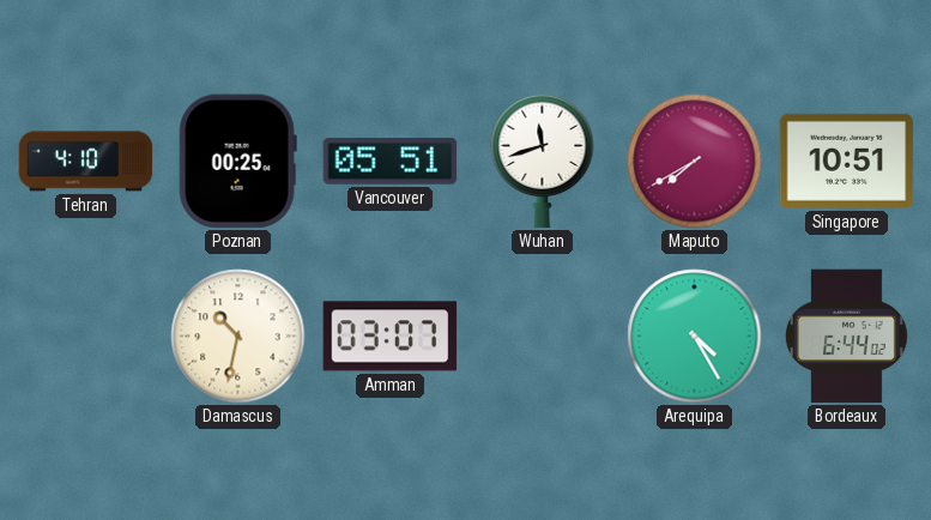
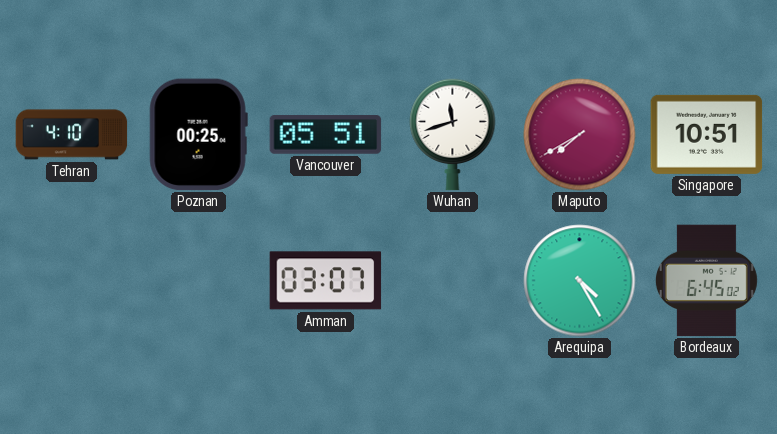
Damascus: 10:32 -> none
Bordeaux: 6:44 -> 6:45
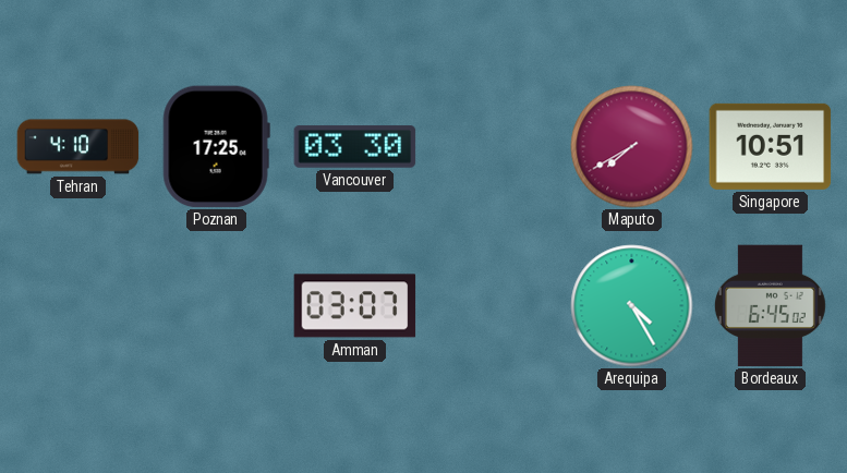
Poznan: 00:25 -> 17:25
Vancouver: 05:51 -> 03:30
Wuhan: 11:42 -> none
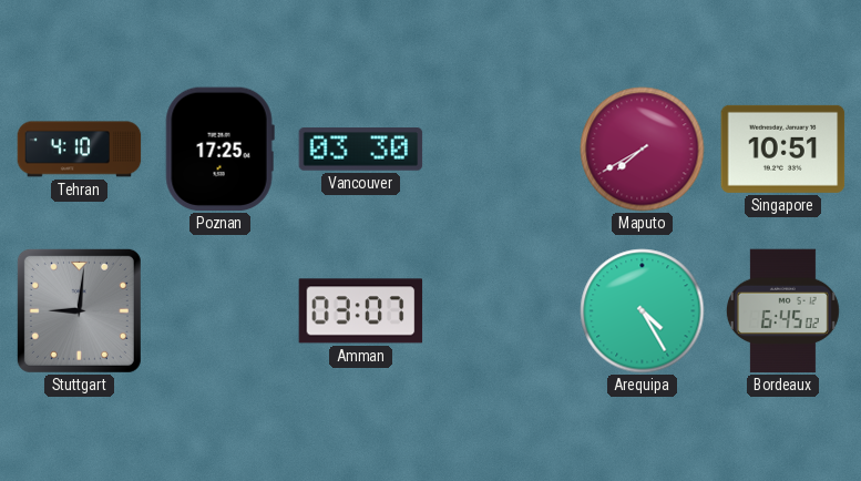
Stuttgart: none -> 9:01
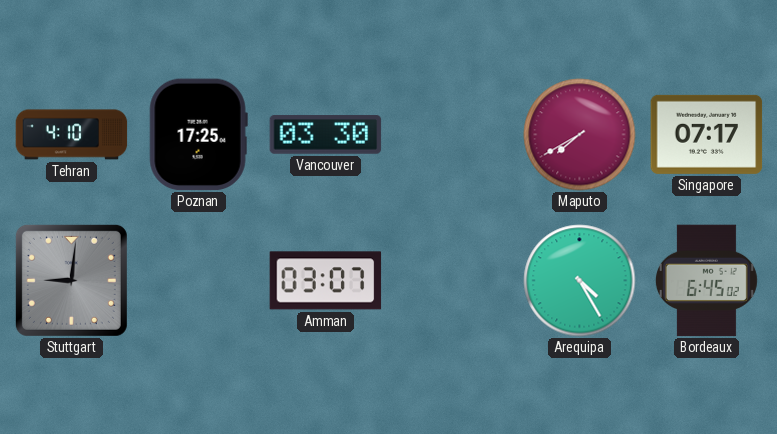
Singapore: 10:51 -> 07:17
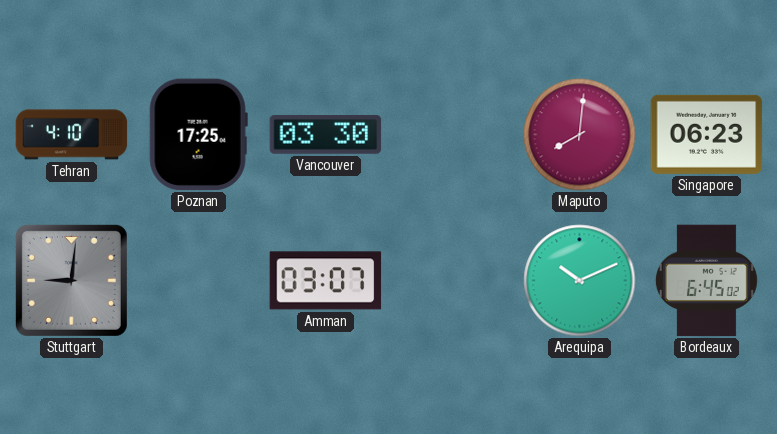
Maputo: 7:40 -> 8:01
Singapore: 07:17 -> 06:23
Arequipa: 4:25 -> 10:11
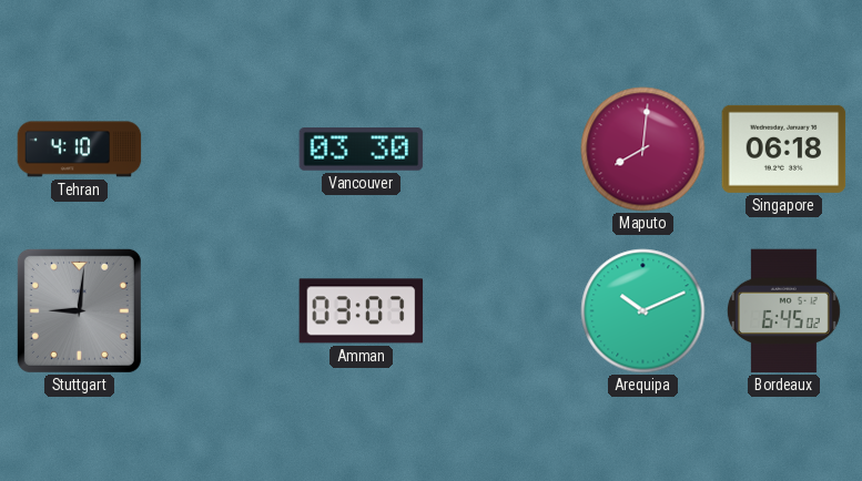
Poznan: 17:25 -> none
Singapore: 06:23 -> 06:18
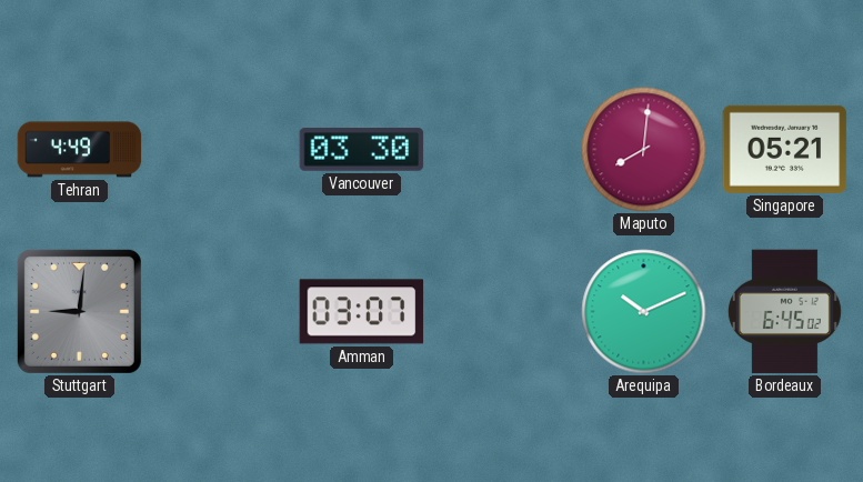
Tehran: 4:10 -> 4:49
Singapore: 06:18 -> 05:21
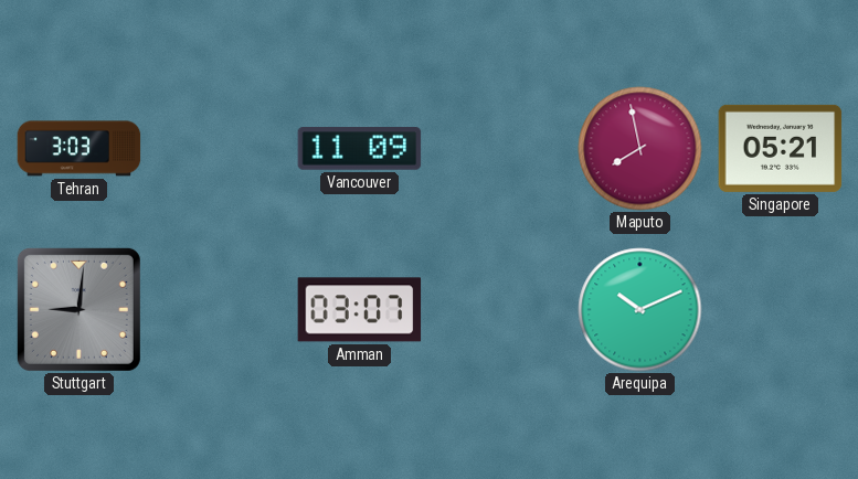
Tehran: 4:49 -> 3:03
Vancouver: 03:30 -> 11:09
Maputo: 8:01 -> 7:58
Bordeaux: 6:45 -> none
